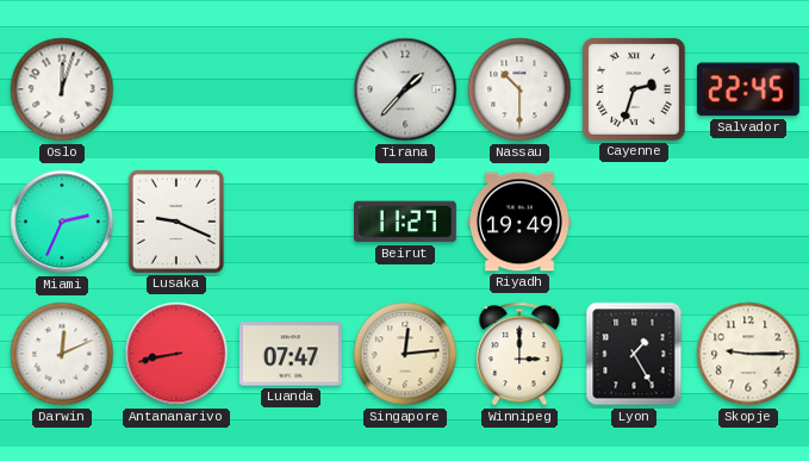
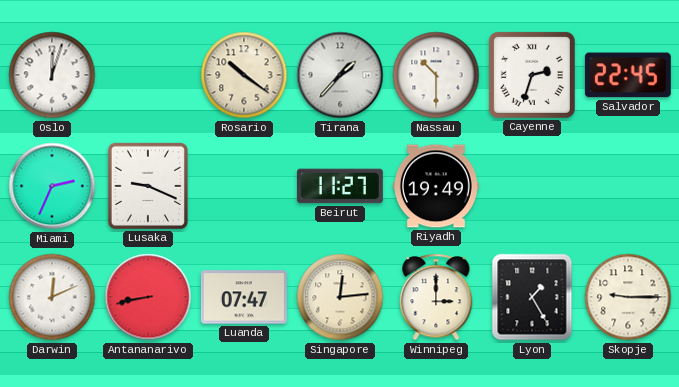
Rosario: none -> 10:21
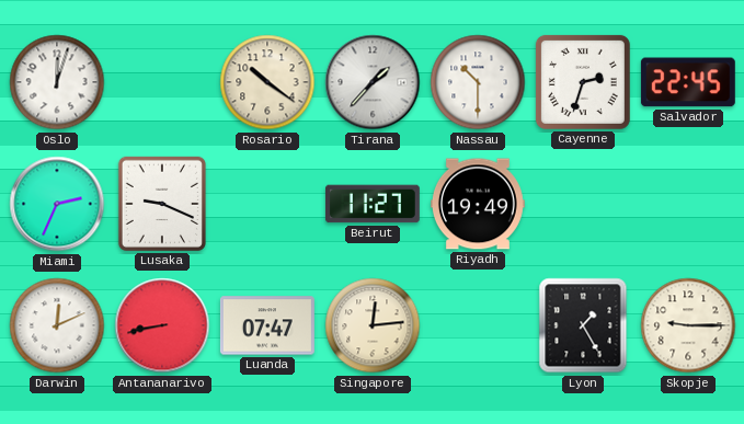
Winnipeg: 3:00 -> none
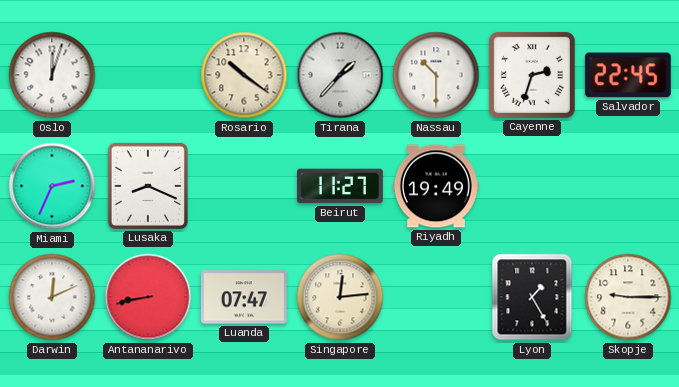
Lusaka: 9:19 -> 8:19
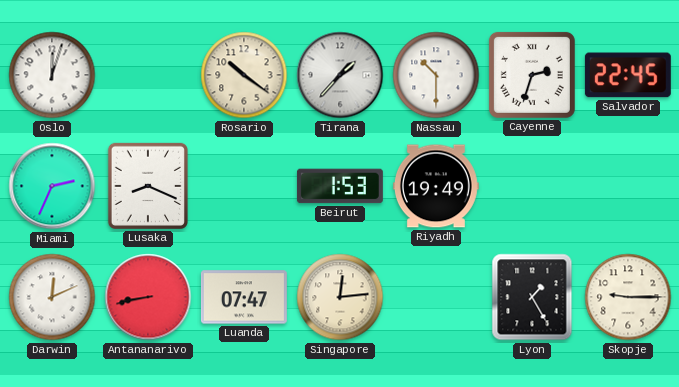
Beirut: 11:27 -> 1:53
